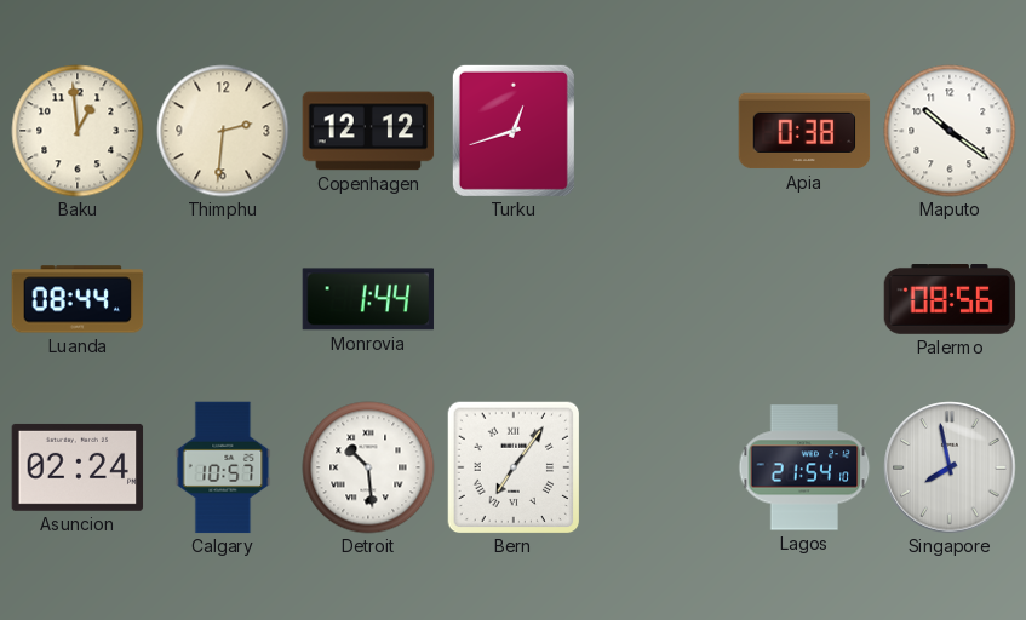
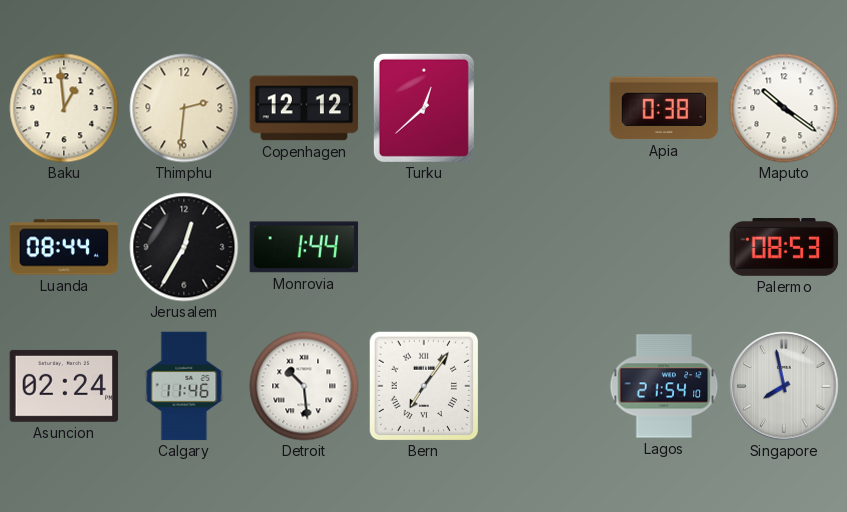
Turku: 12:42 -> 12:38
Jerusalem: none -> 12:35
Palermo: 08:56 -> 08:53
Calgary: 10:57 -> 11:46
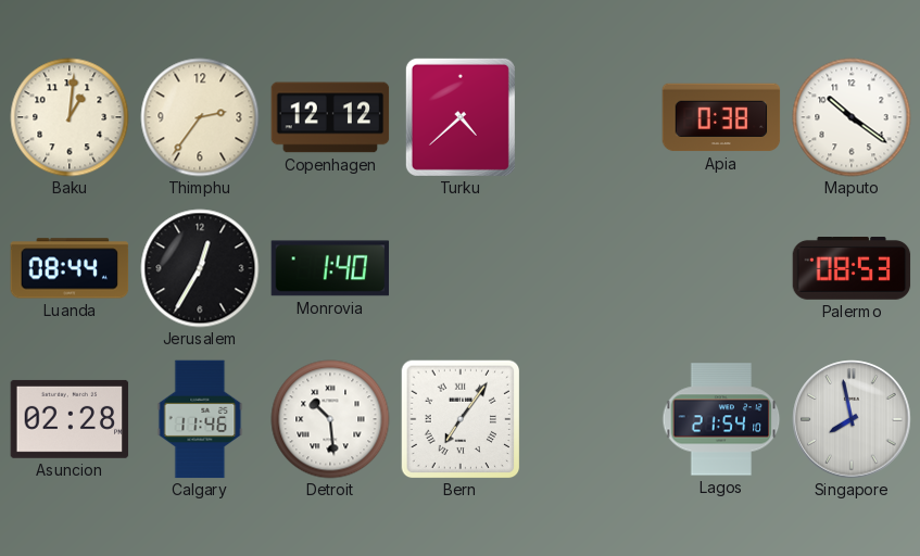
Baku: 12:59 -> 1:01
Thimphu: 2:31 -> 2:36
Turku: 12:38 -> 4:38
Monrovia: 1:44 -> 1:40
Asuncion: 02:24 -> 02:28
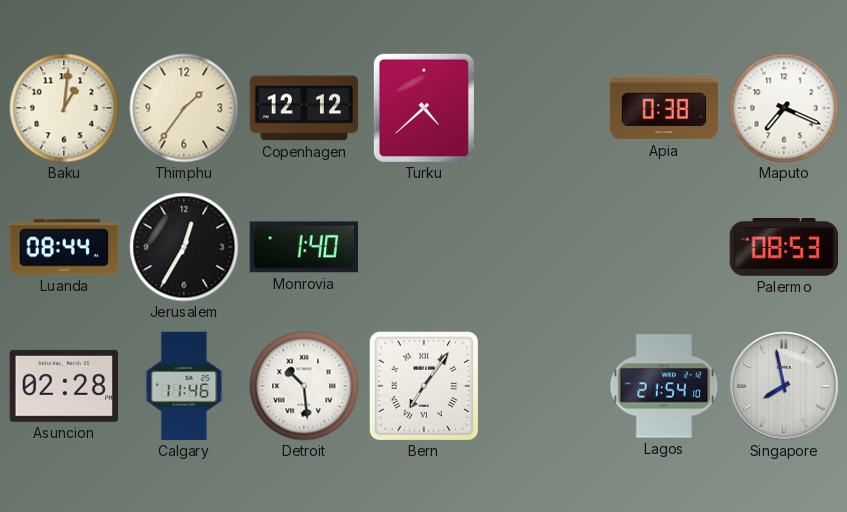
Thimphu: 2:36 -> 1:36
Maputo: 10:21 -> 7:19
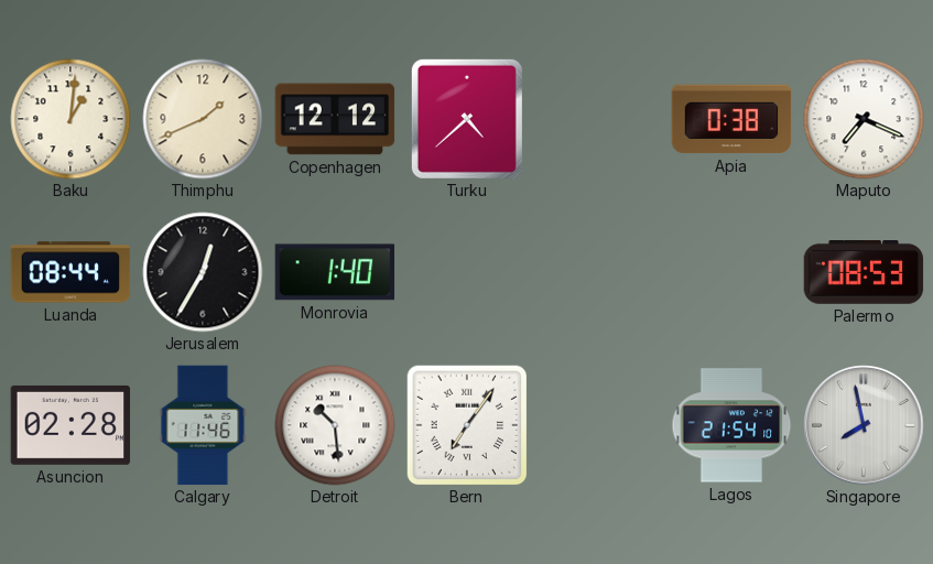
Thimphu: 1:36 -> 1:41
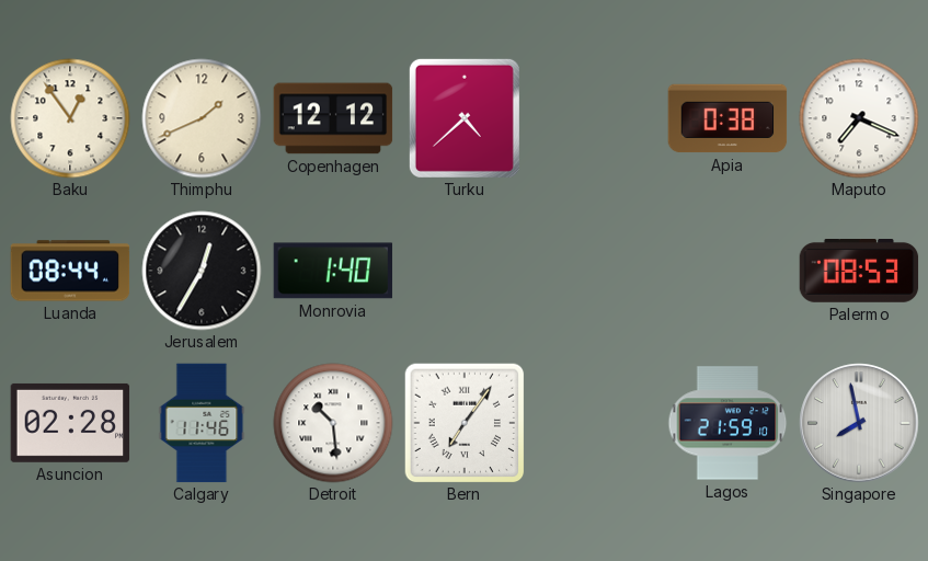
Baku: 1:01 -> 12:54
Lagos: 21:54 -> 21:59
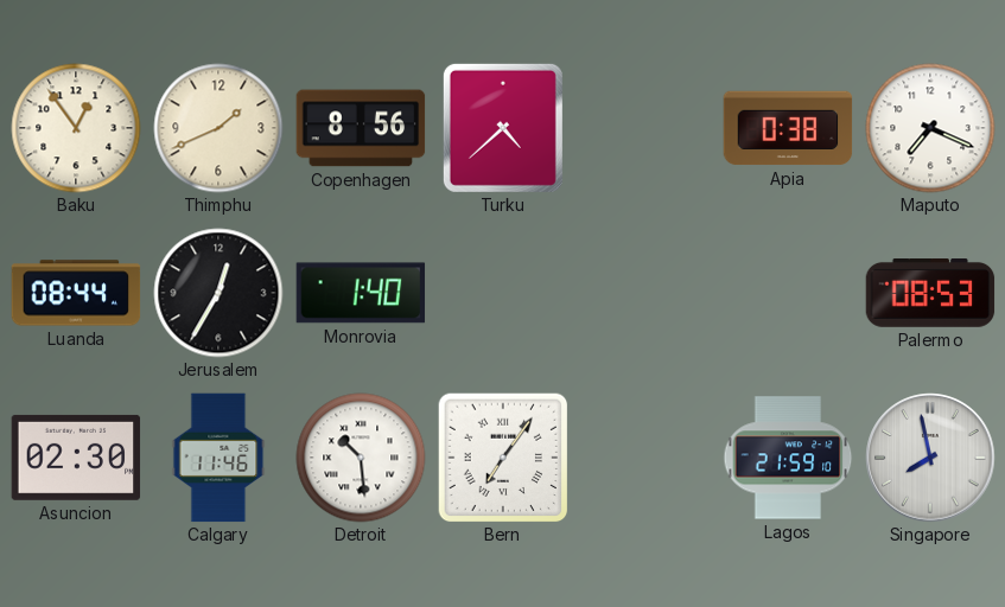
Copenhagen: 12:12 -> 8:56
Asuncion: 02:28 -> 02:30
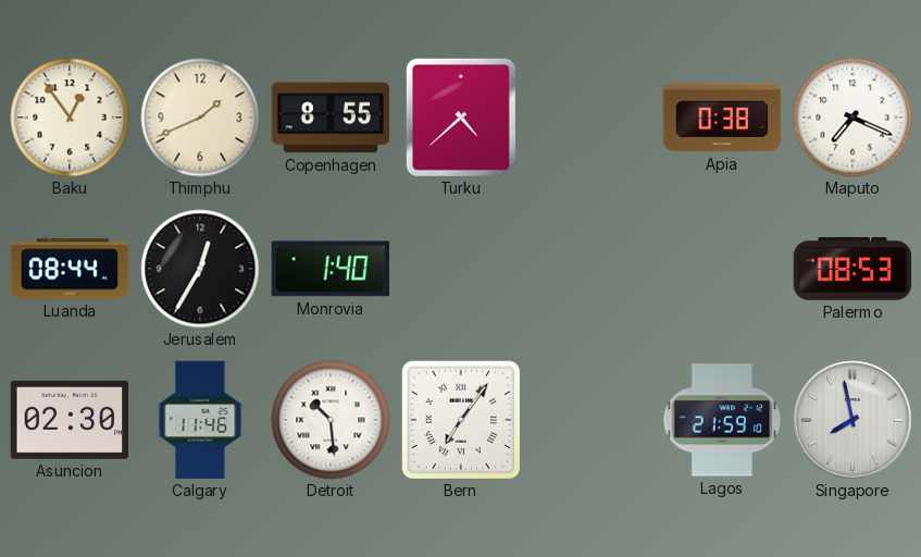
Copenhagen: 8:56 -> 8:55
